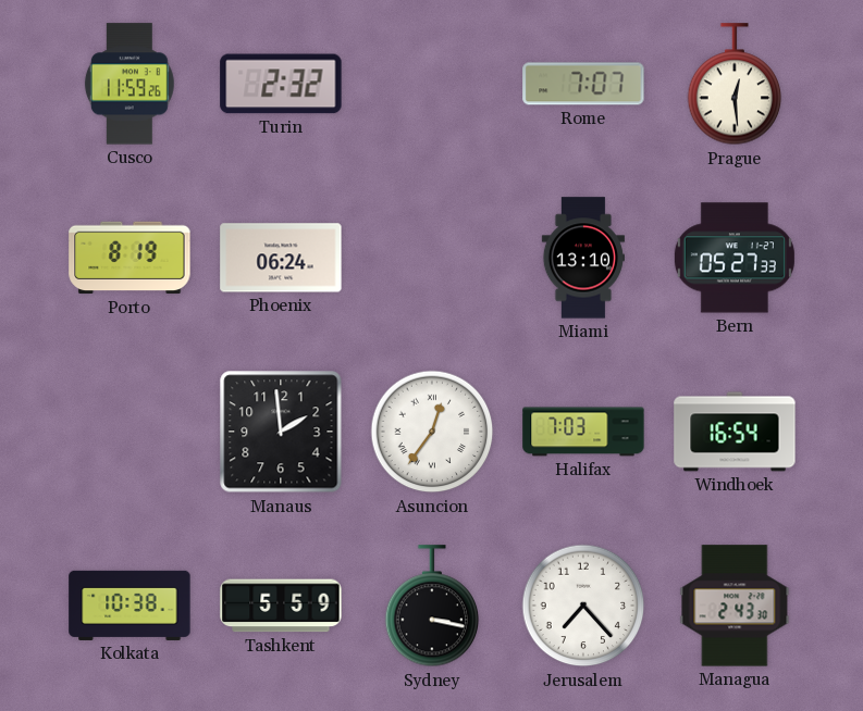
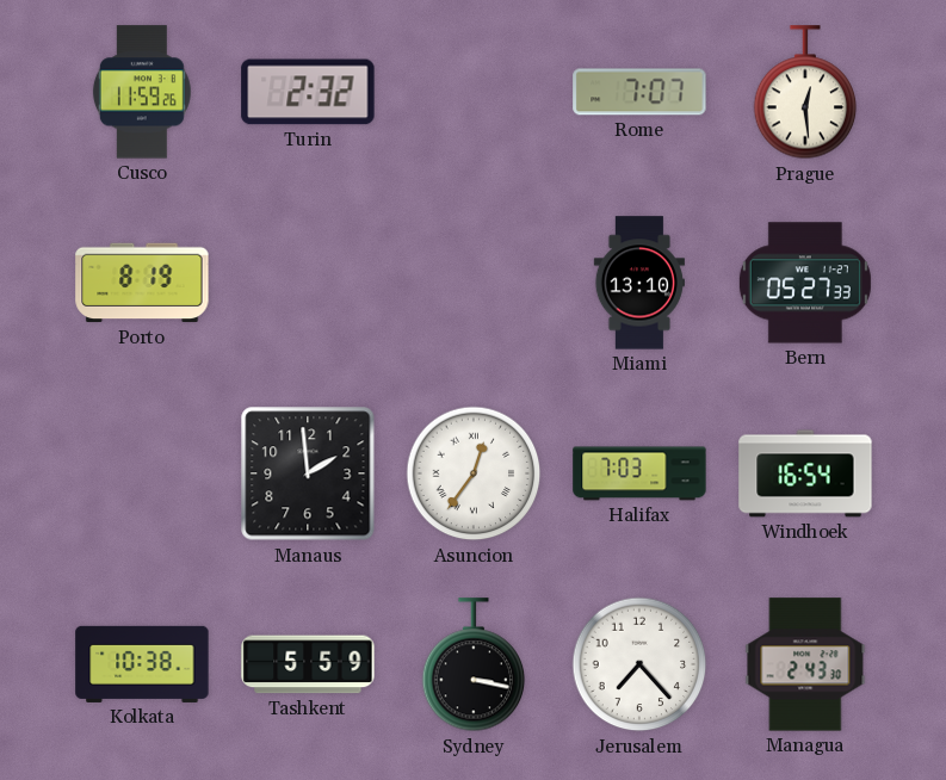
Phoenix: 06:24 -> none
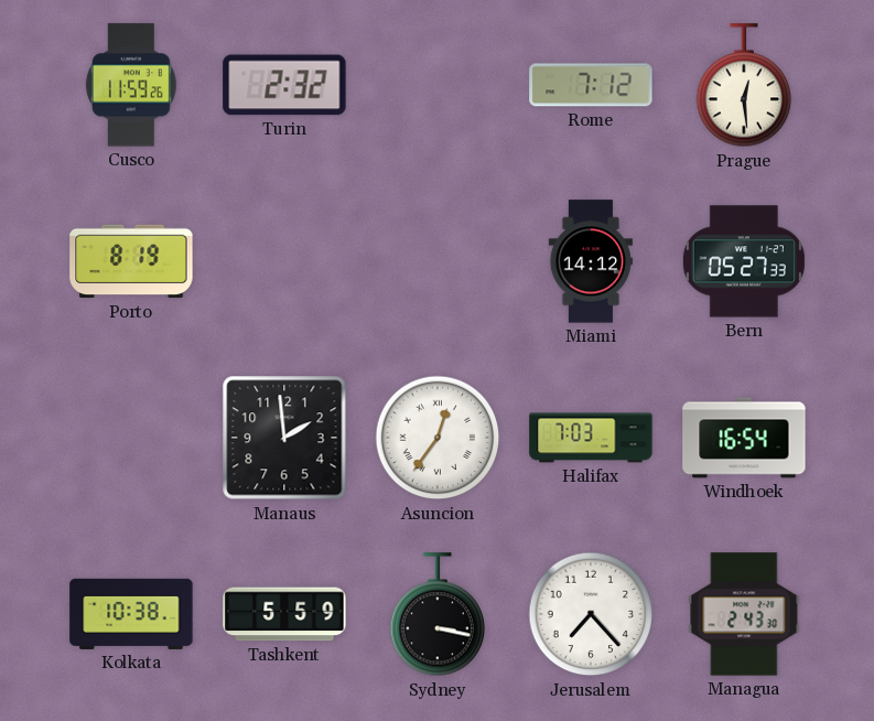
Rome: 7:07 -> 7:12
Miami: 13:10 -> 14:12
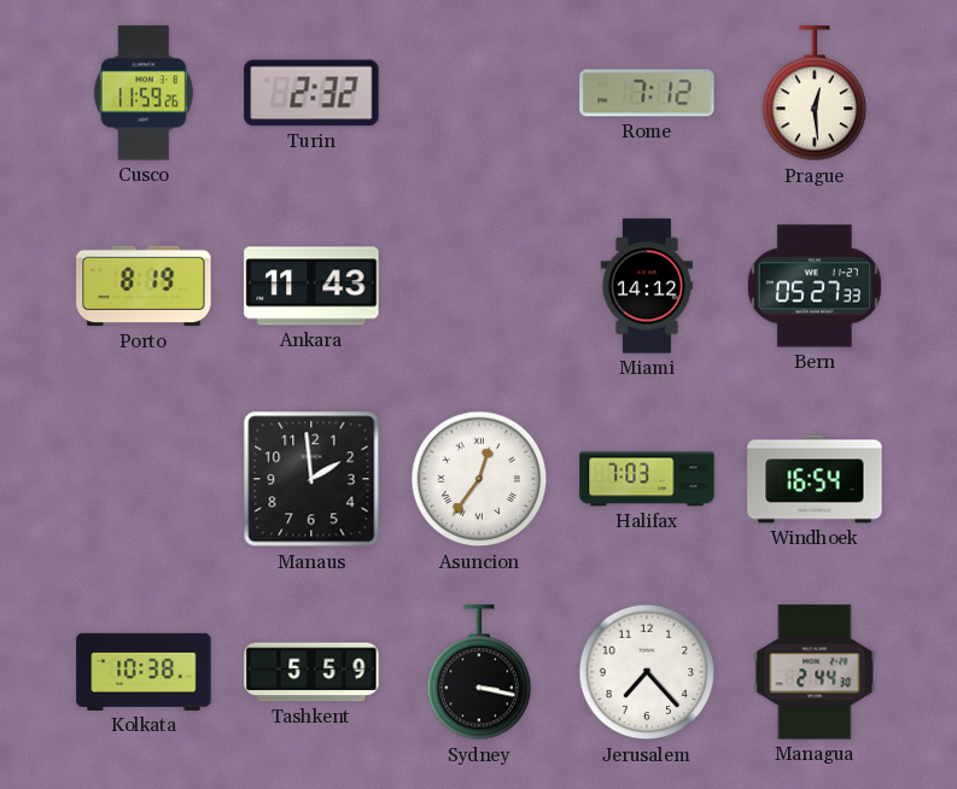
Ankara: none -> 11:43
Managua: 2:43 -> 2:44
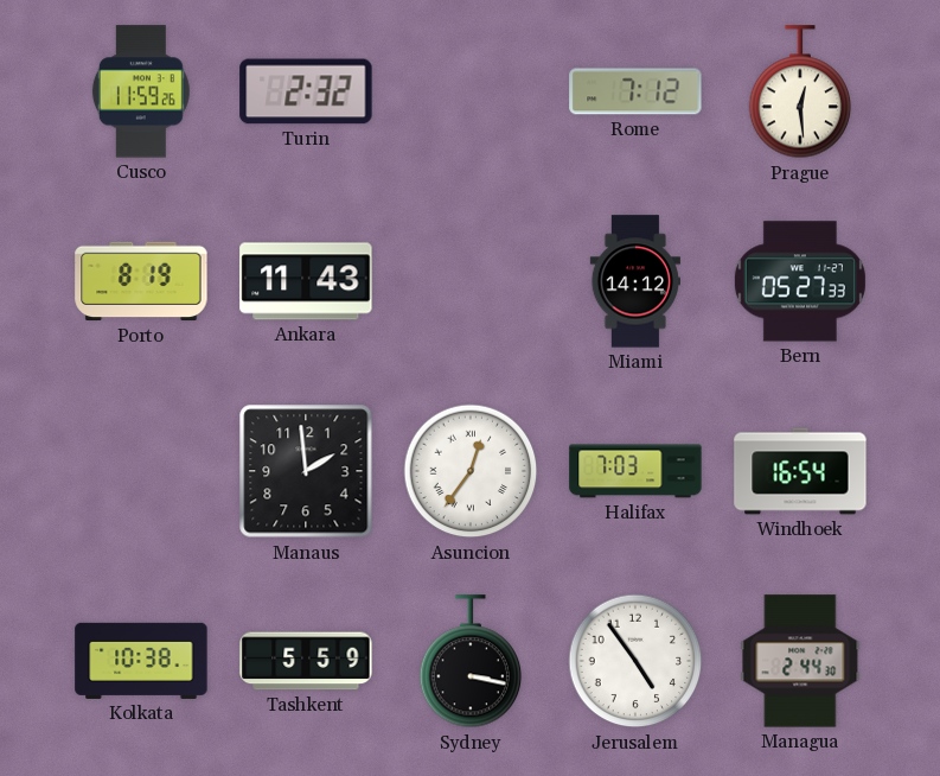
Jerusalem: 7:23 -> 4:54
